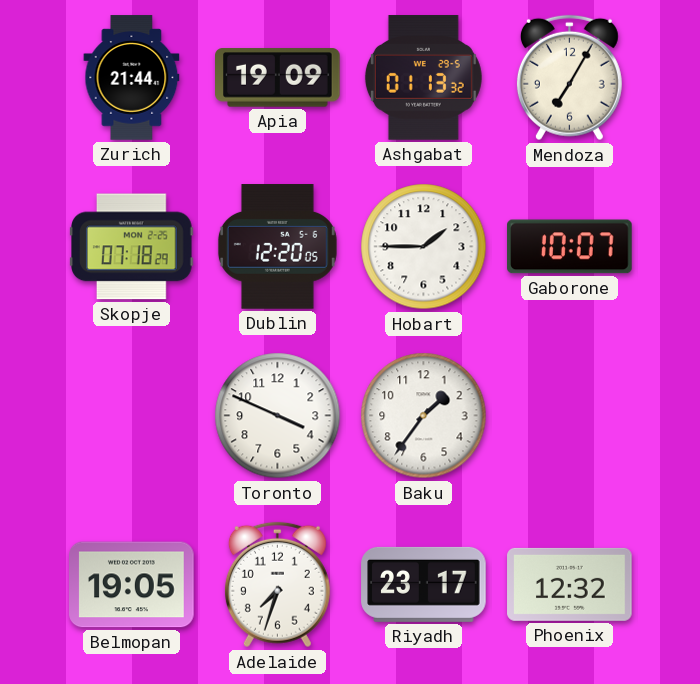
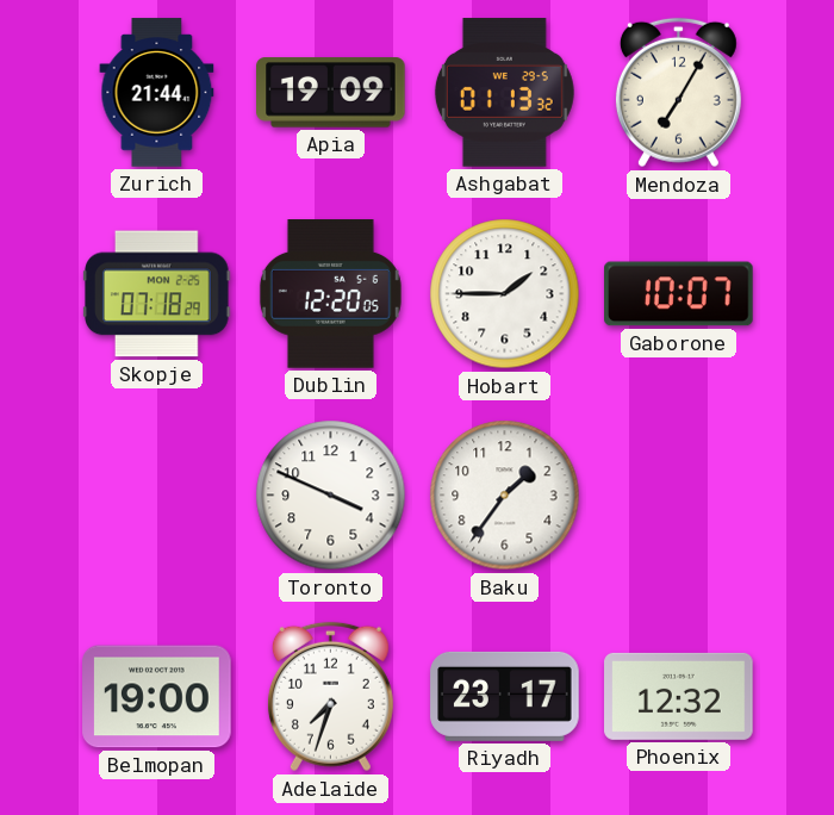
Belmopan: 19:05 -> 19:00
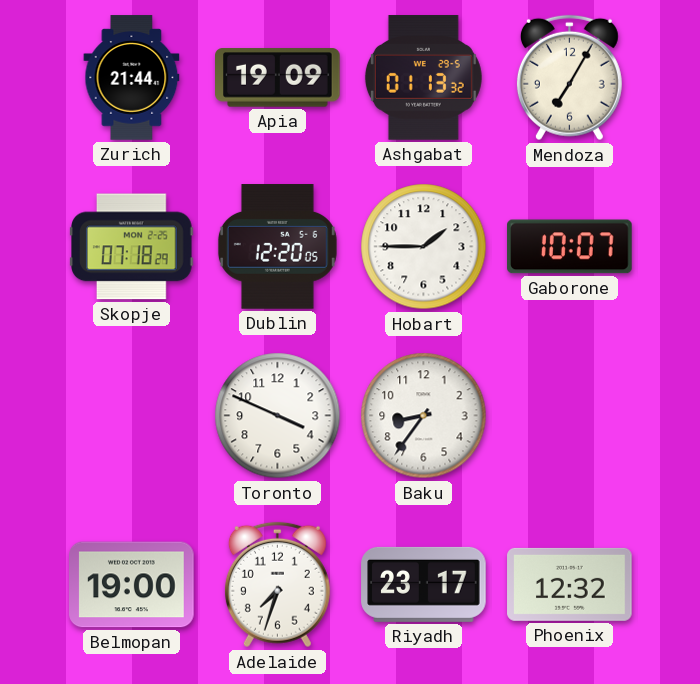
Baku: 1:36 -> 8:36
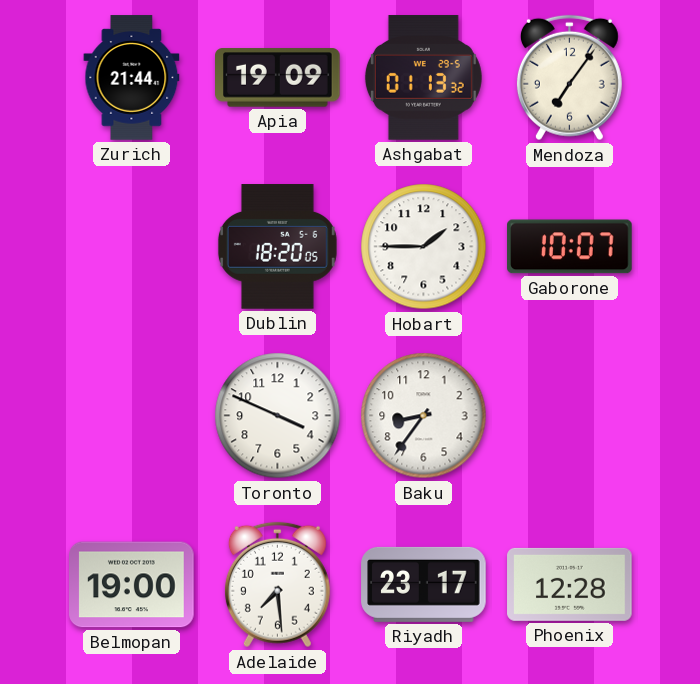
Mendoza: 7:05 -> 7:06
Skopje: 07:18 -> none
Dublin: 12:20 -> 18:20
Adelaide: 7:33 -> 7:29
Phoenix: 12:32 -> 12:28
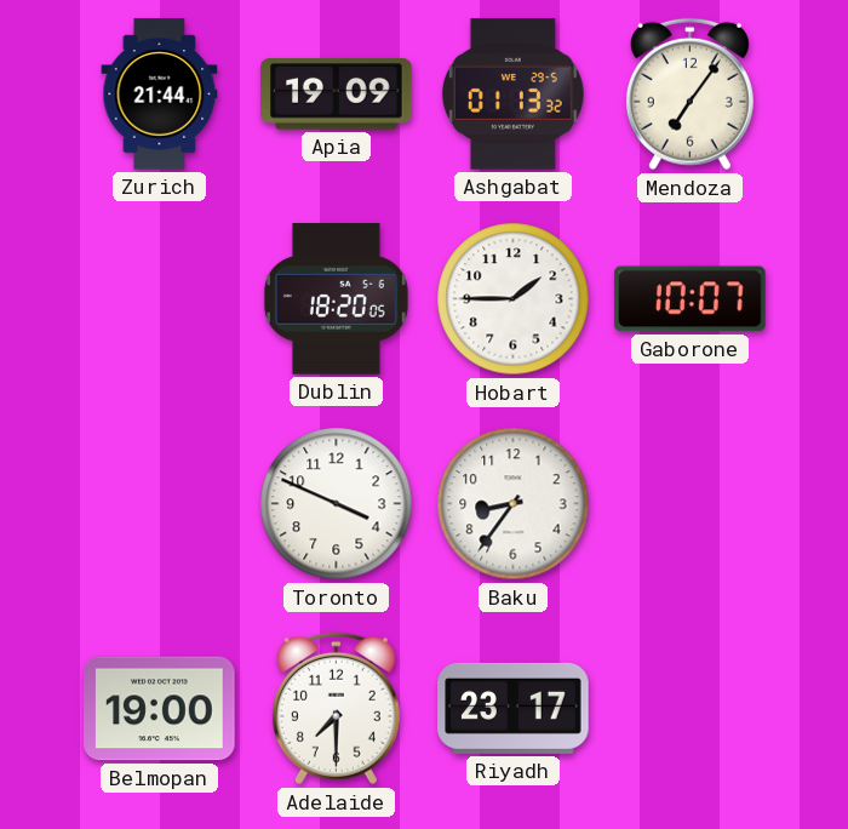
Adelaide: 7:29 -> 7:30
Phoenix: 12:28 -> none
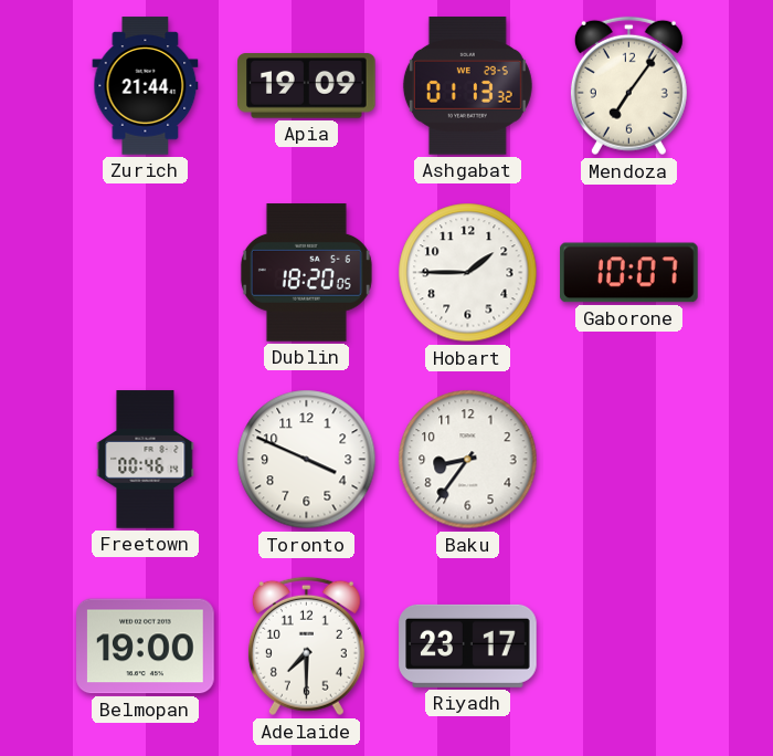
Freetown: none -> 00:46
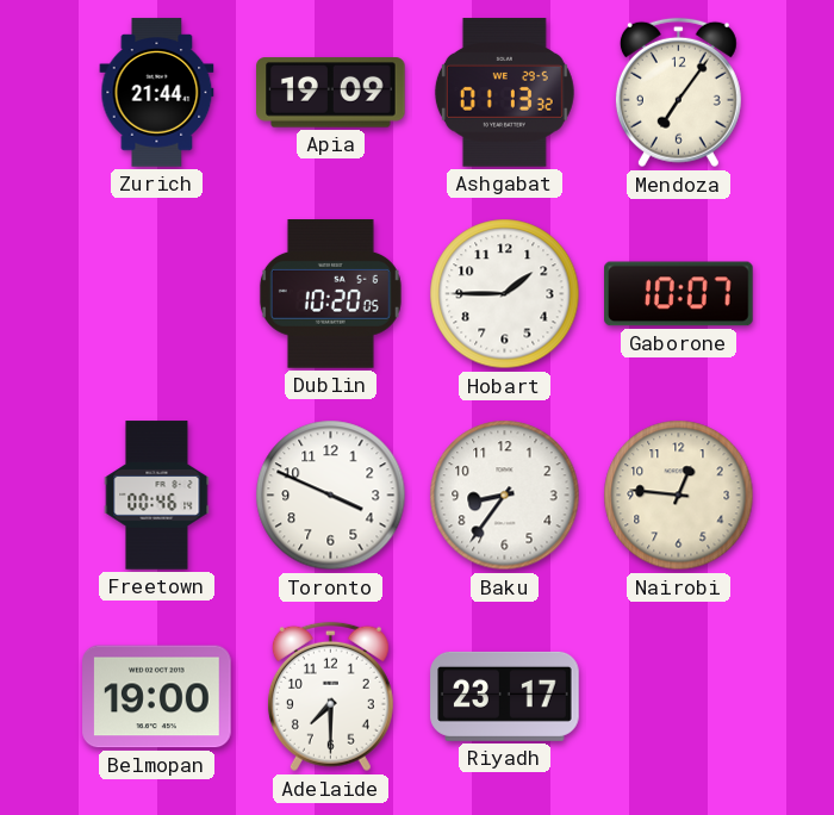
Dublin: 18:20 -> 10:20
Nairobi: none -> 12:46
